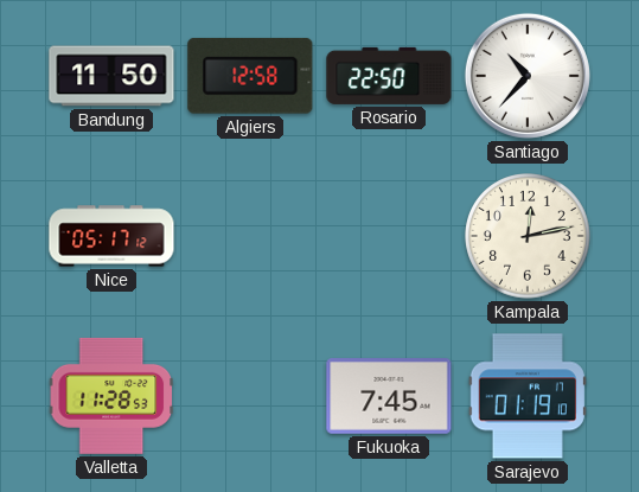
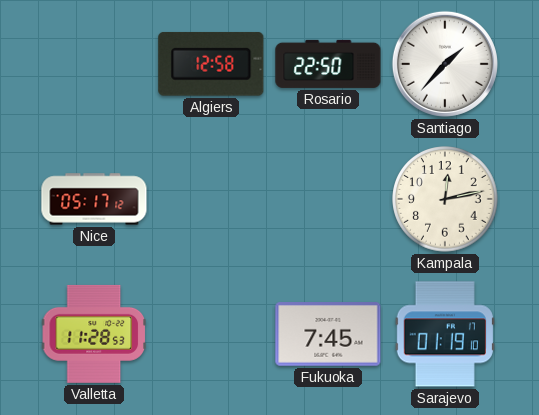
Bandung: 11:50 -> none
Santiago: 10:37 -> 1:37
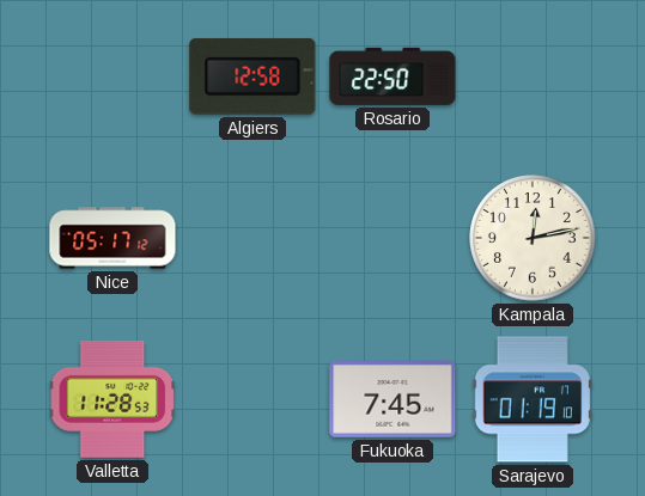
Santiago: 1:37 -> none
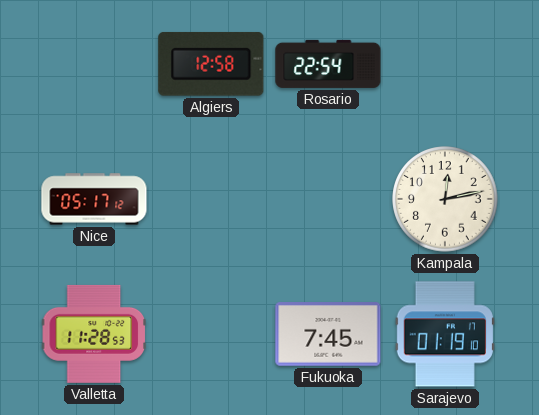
Rosario: 22:50 -> 22:54
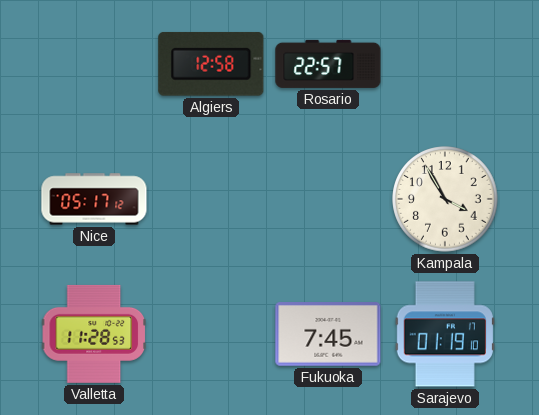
Rosario: 22:54 -> 22:57
Kampala: 12:13 -> 3:55
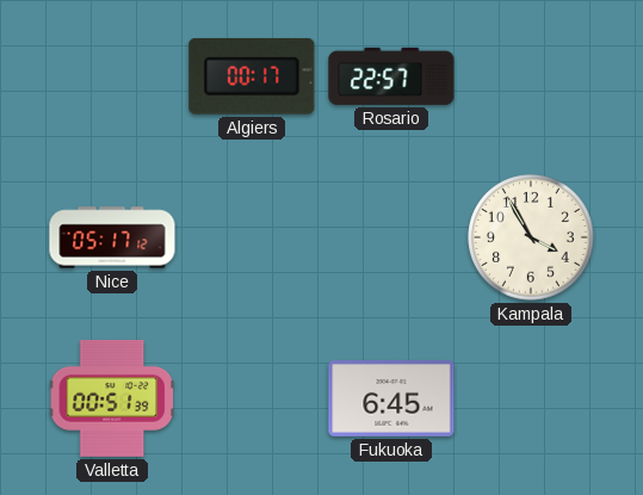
Algiers: 12:58 -> 00:17
Valletta: 11:28 -> 00:51
Fukuoka: 7:45 -> 6:45
Sarajevo: 01:19 -> none
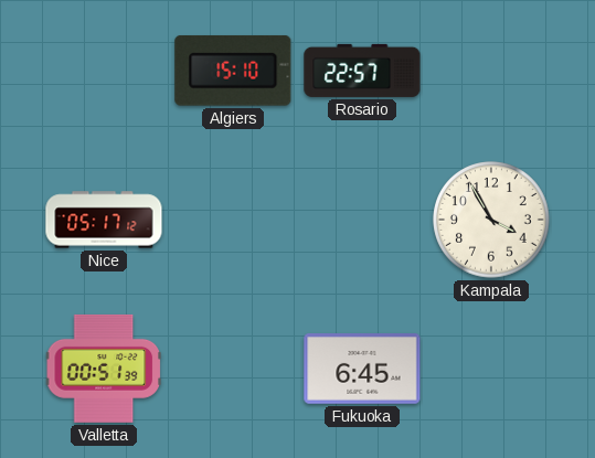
Algiers: 00:17 -> 15:10
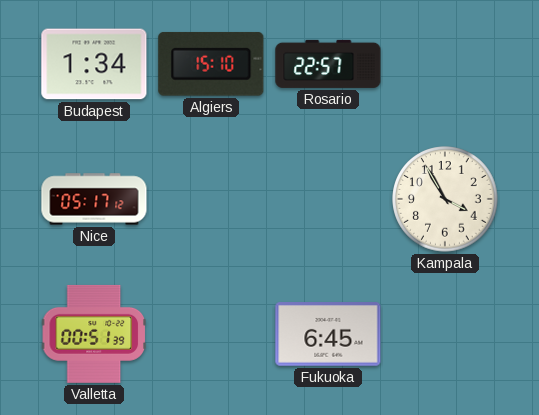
Budapest: none -> 1:34
